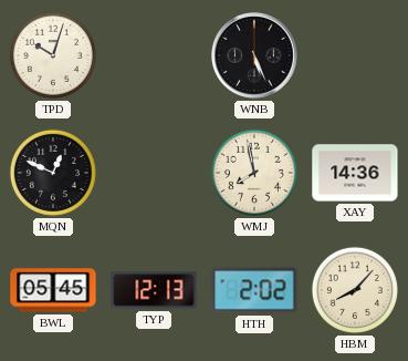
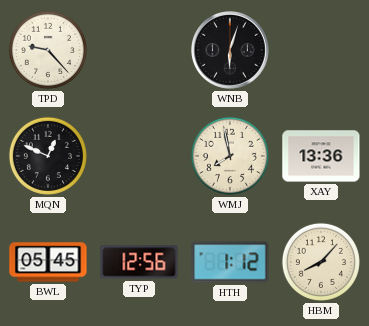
TPD: 10:03 -> 9:23
WNB: 5:26 -> 6:03
XAY: 14:36 -> 13:36
TYP: 12:13 -> 12:56
HTH: 2:02 -> 1:12
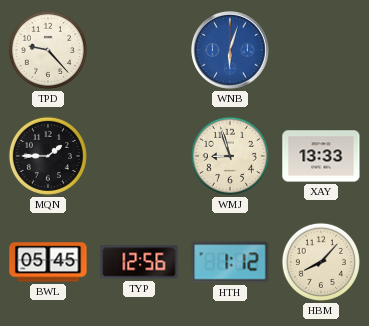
WNB dial: black -> blue
MQN: 12:49 -> 1:45
WMJ: 7:58 -> 8:57
XAY: 13:36 -> 13:33
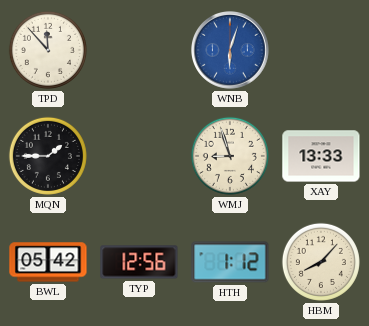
TPD: 9:23 -> 11:53
BWL: 05:45 -> 05:42
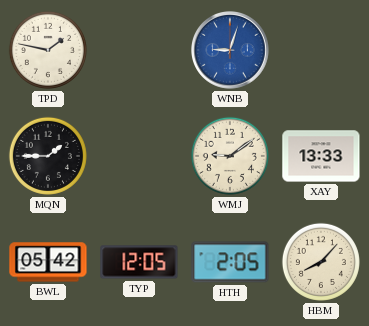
TPD: 11:53 -> 1:47
WNB: 6:03 -> 9:03
WMJ: 8:57 -> 9:09
TYP: 12:56 -> 12:05
HTH: 1:12 -> 2:05
